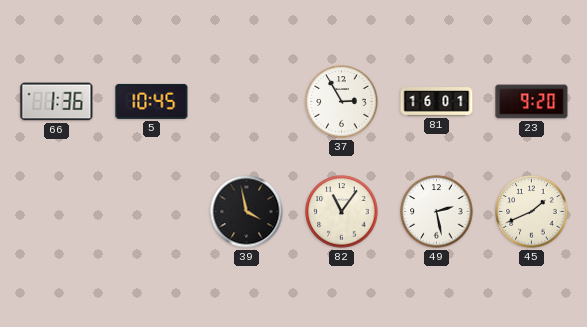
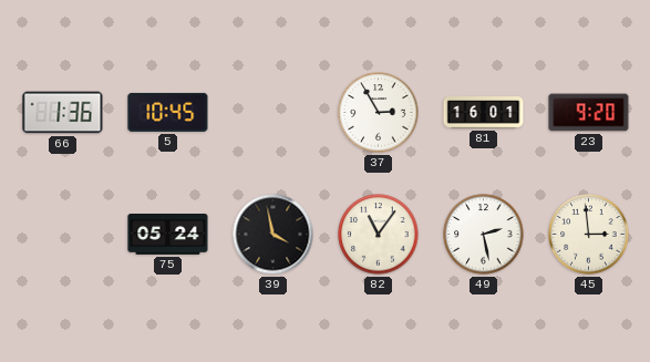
75: none -> 05:24
45: 1:41 -> 2:59
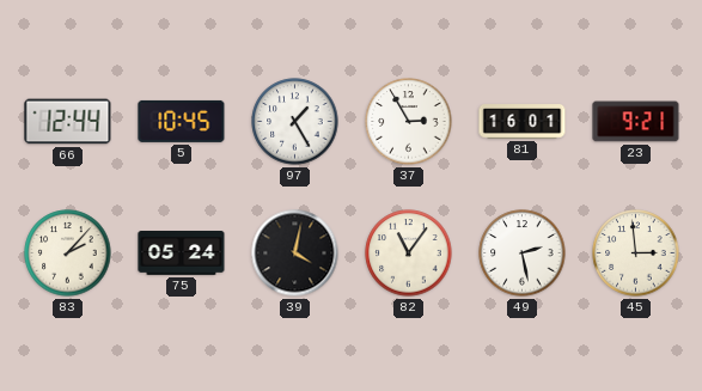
66: 1:36 -> 12:44
97: none -> 1:25
23: 9:20 -> 9:21
83: none -> 2:07
39: 3:58 -> 4:02
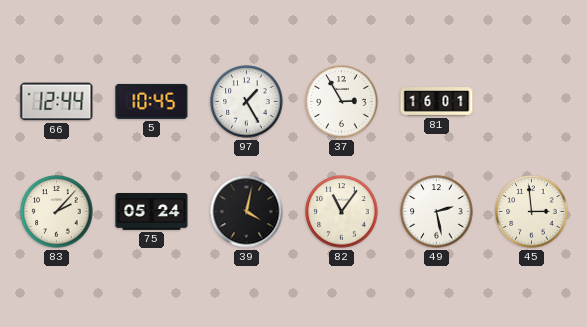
23: 9:21 -> none
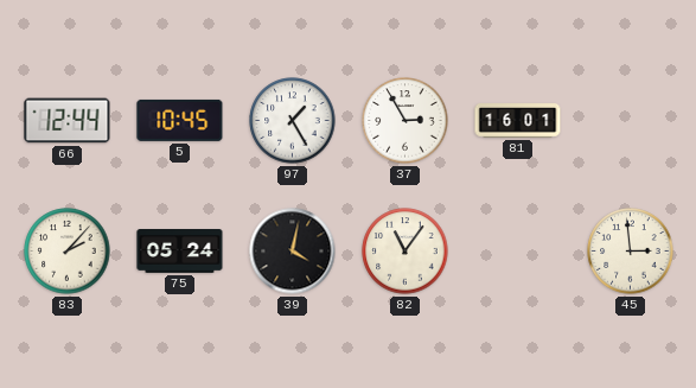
49: 2:28 -> none
